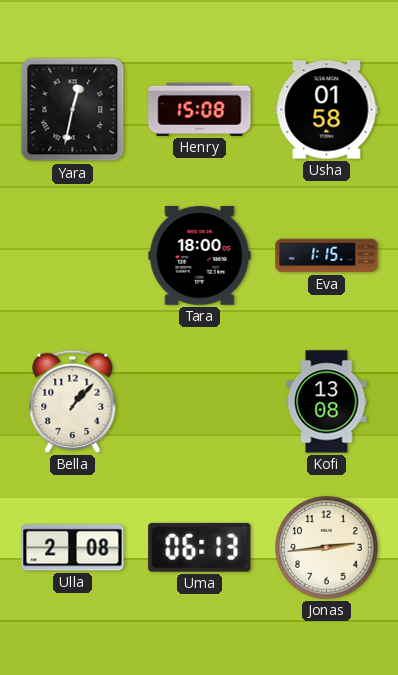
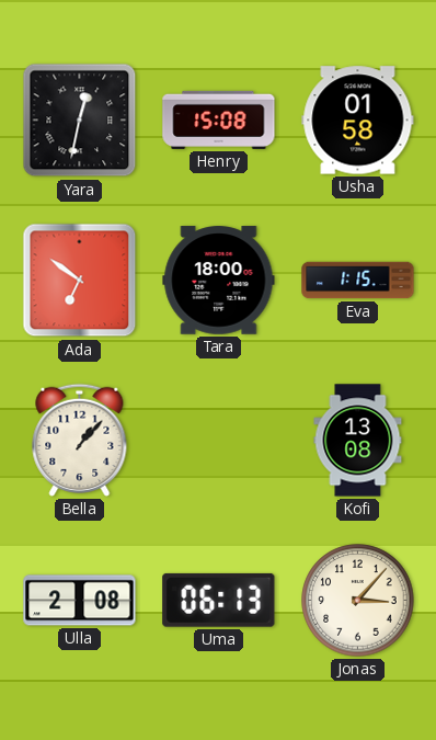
Ada: none -> 6:51
Jonas: 2:44 -> 3:07
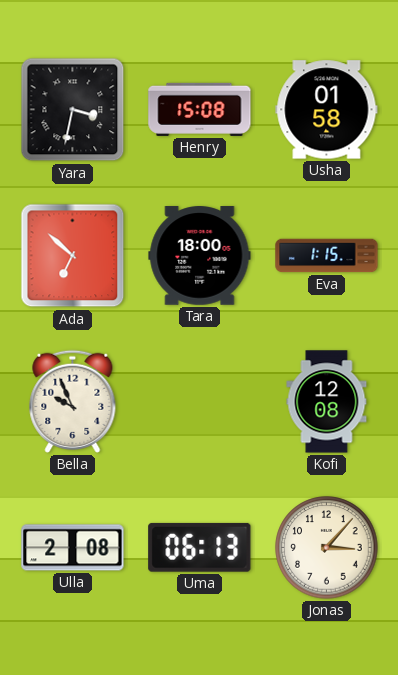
Yara: 12:32 -> 3:32
Ada: 6:51 -> 6:52
Bella: 1:07 -> 9:56
Kofi: 13:08 -> 12:08
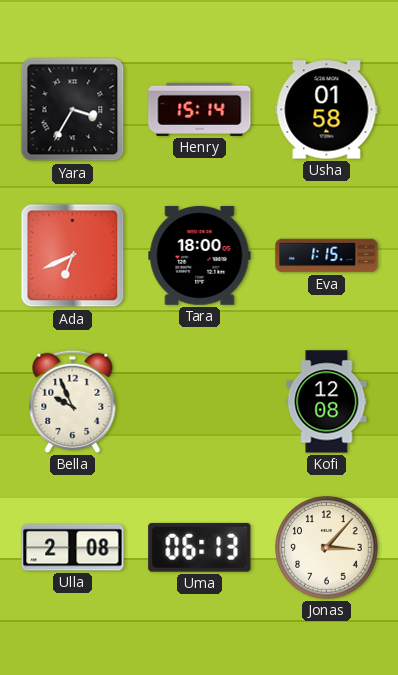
Yara: 3:32 -> 3:35
Henry: 15:08 -> 15:14
Ada: 6:52 -> 6:41
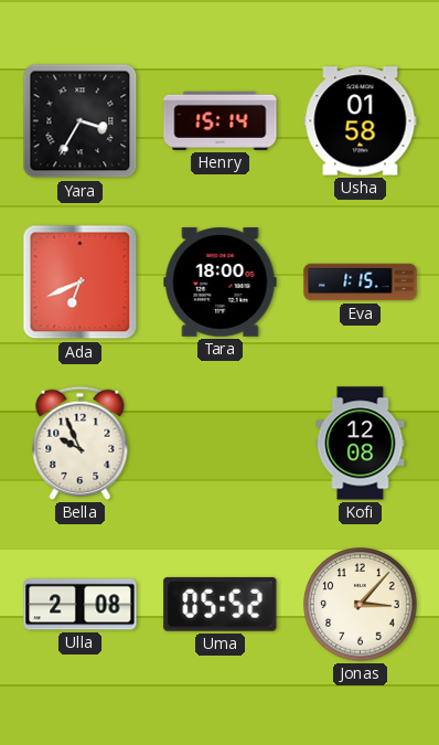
Uma: 06:13 -> 05:52
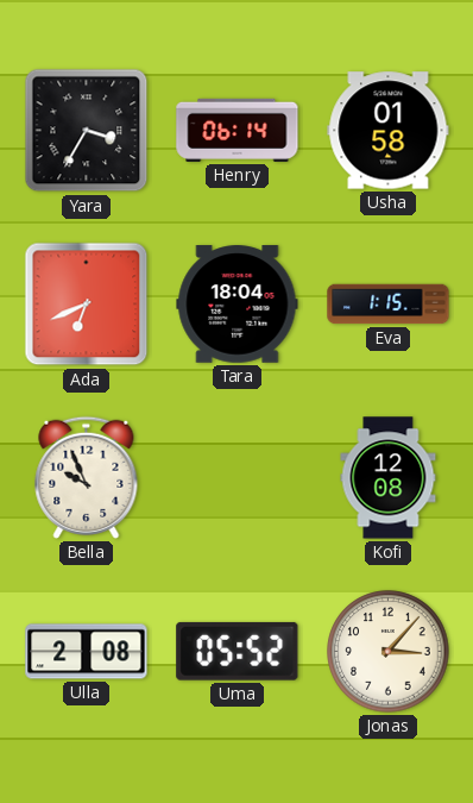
Henry: 15:14 -> 06:14
Tara: 18:00 -> 18:04
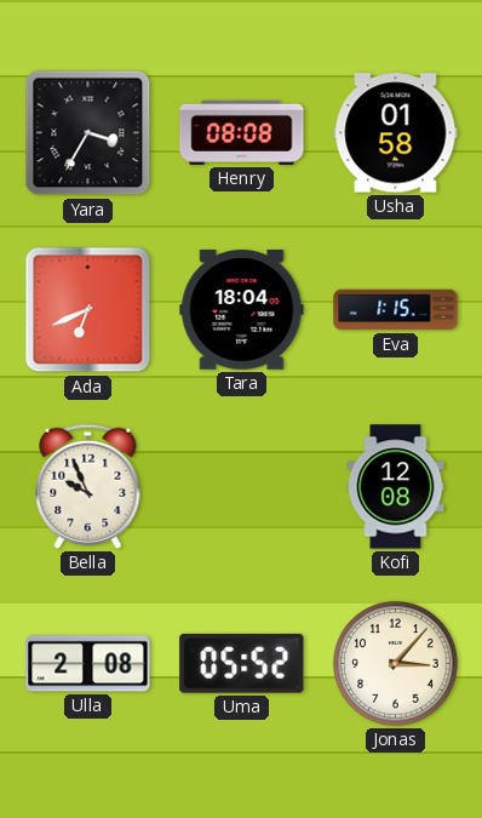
Henry: 06:14 -> 08:08
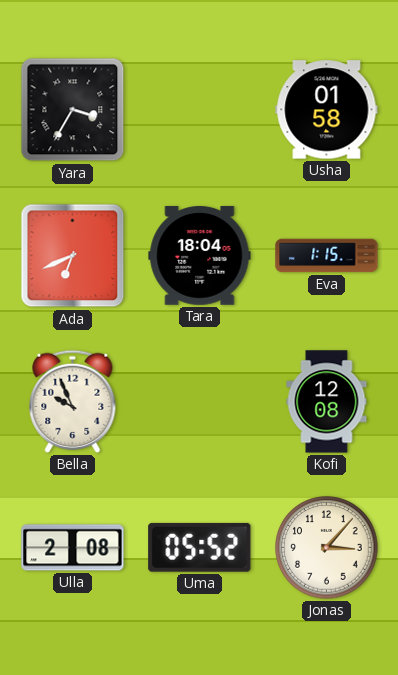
Henry: 08:08 -> none
